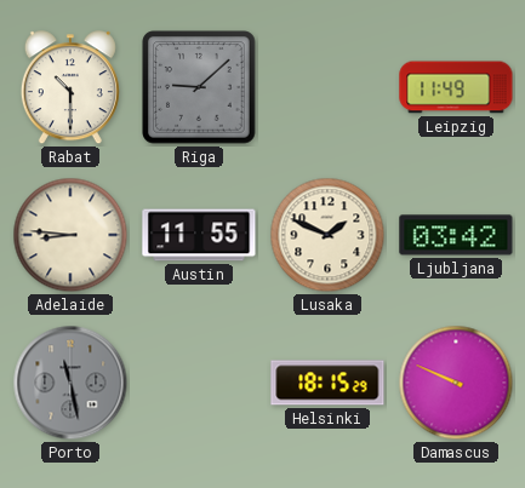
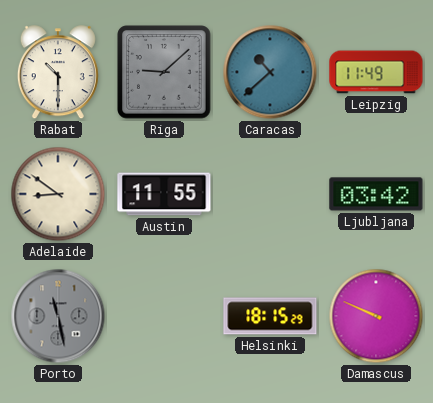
Caracas: none -> 10:38
Adelaide: 8:46 -> 8:51
Lusaka: 1:49 -> none
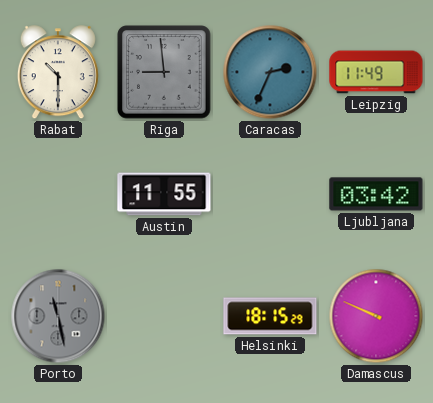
Riga: 9:08 -> 8:59
Caracas: 10:38 -> 2:34
Adelaide: 8:51 -> none
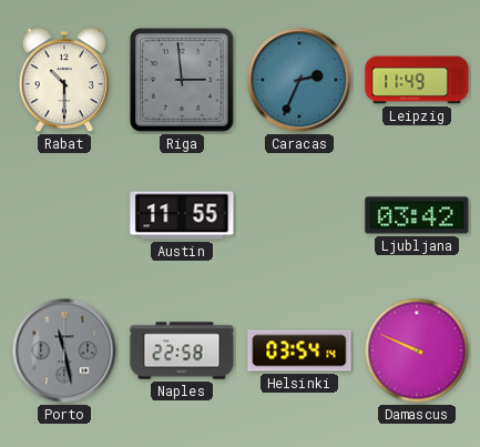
Riga: 8:59 -> 2:59
Naples: none -> 22:58
Helsinki: 18:15 -> 03:54
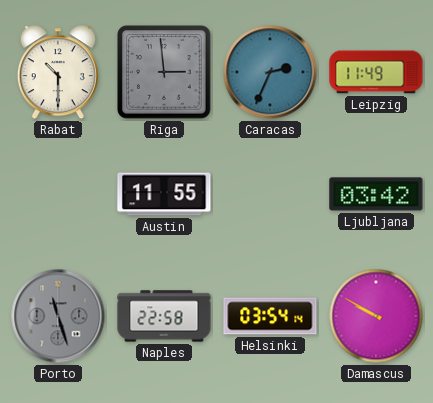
Porto: 11:28 -> 11:27
Damascus: 9:49 -> 9:50
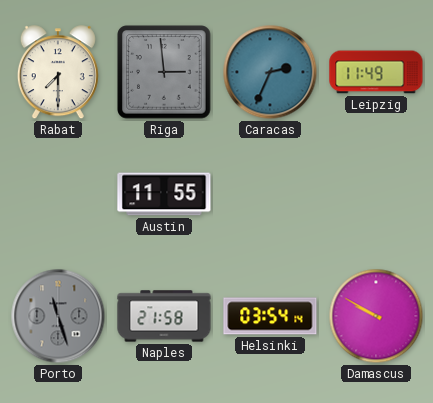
Rabat: 10:30 -> 7:30
Ljubljana: 03:42 -> none
Naples: 22:58 -> 21:58
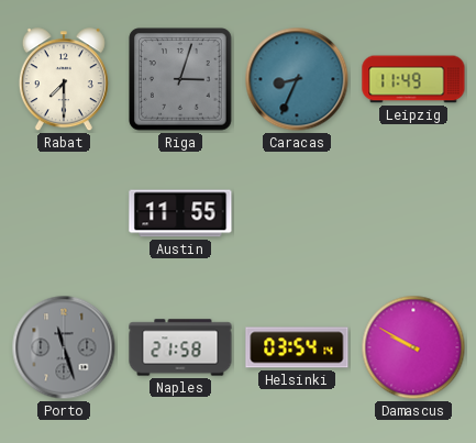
Riga: 2:59 -> 3:03
Caracas: 2:34 -> 8:34
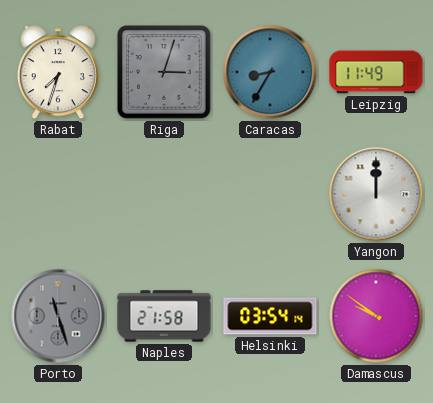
Rabat: 7:30 -> 7:33
Caracas: 8:34 -> 8:35
Austin: 11:55 -> none
Yangon: none -> 12:00
Damascus: 9:50 -> 9:51
